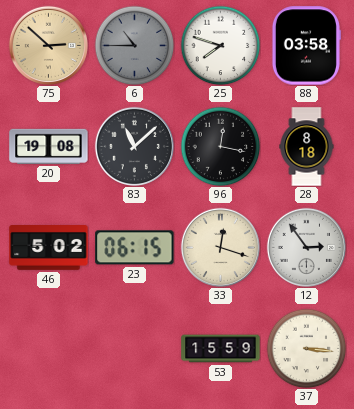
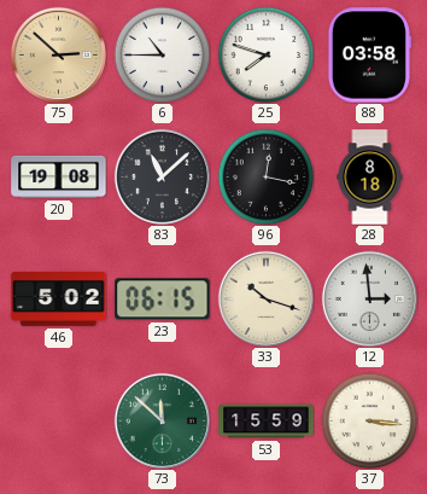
6 dial: grey -> white
33: 12:18 -> 10:18
12: 2:54 -> 2:59
73: none -> 11:52
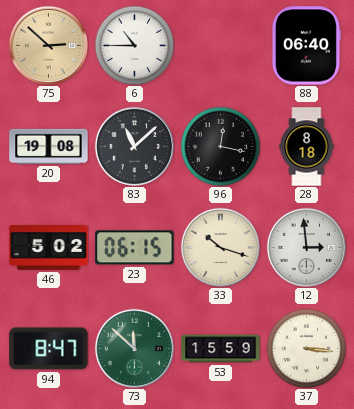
25: 7:48 -> none
88: 03:58 -> 06:40
94: none -> 8:47
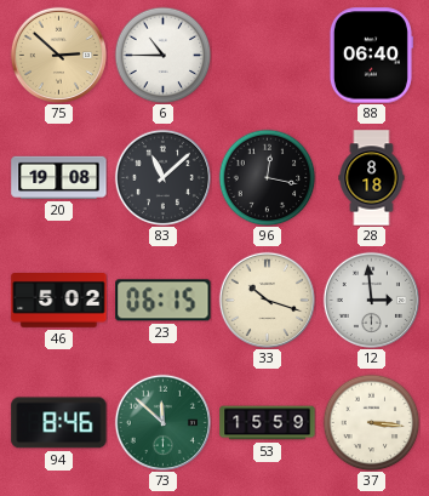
94: 8:47 -> 8:46
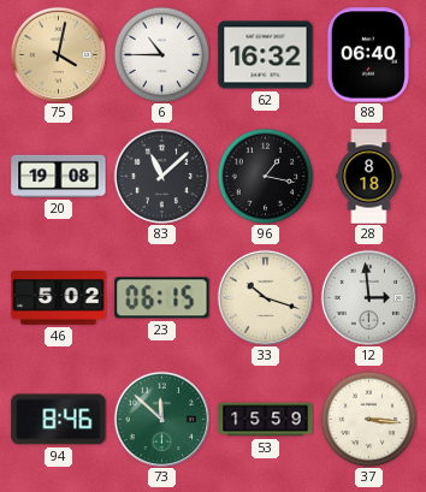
75: 2:52 -> 4:02
62: none -> 16:32
96: 12:17 -> 1:17
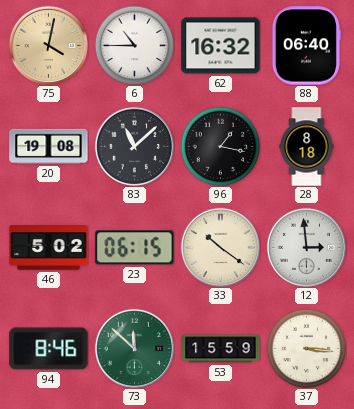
33: 10:18 -> 10:21
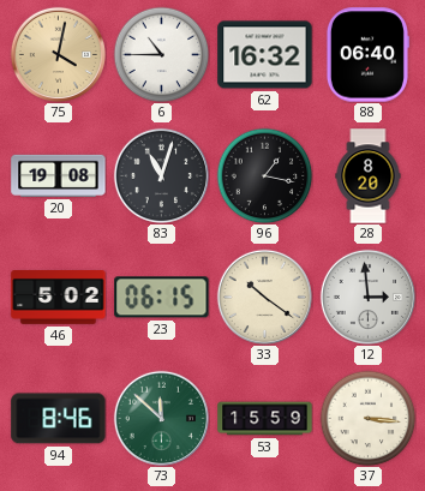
83: 11:08 -> 11:03
28: 8:18 -> 8:20
